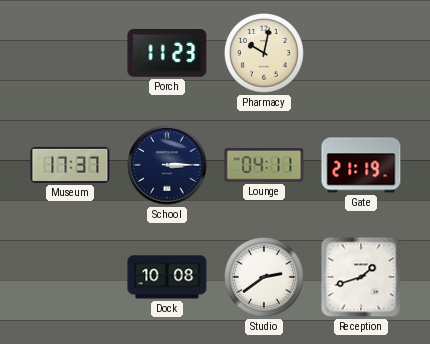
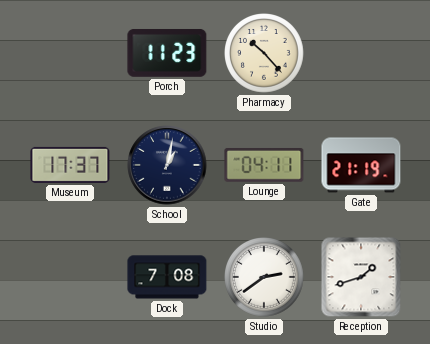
Pharmacy: 10:02 -> 10:23
School: 3:15 -> 1:02
Dock: 10:08 -> 7:08
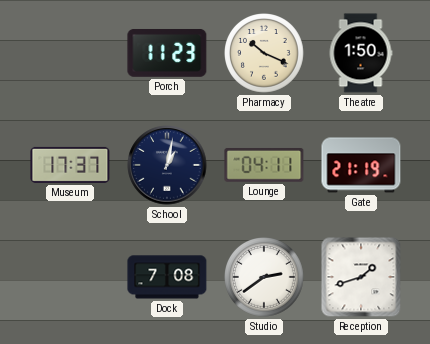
Pharmacy: 10:23 -> 10:19
Theatre: none -> 1:50
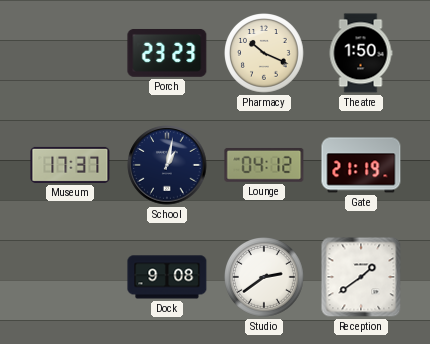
Porch: 11:23 -> 23:23
Lounge: 04:11 -> 04:12
Dock: 7:08 -> 9:08
Reception: 1:42 -> 1:39
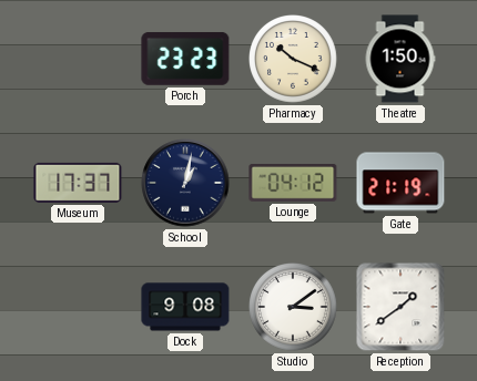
Studio: 2:39 -> 3:09
